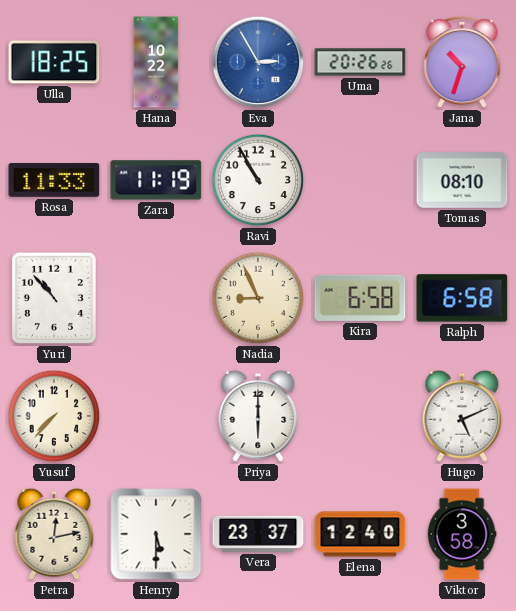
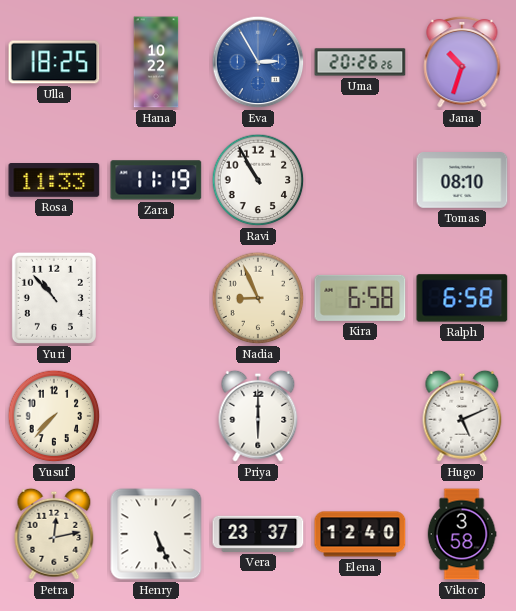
Henry: 5:30 -> 5:26
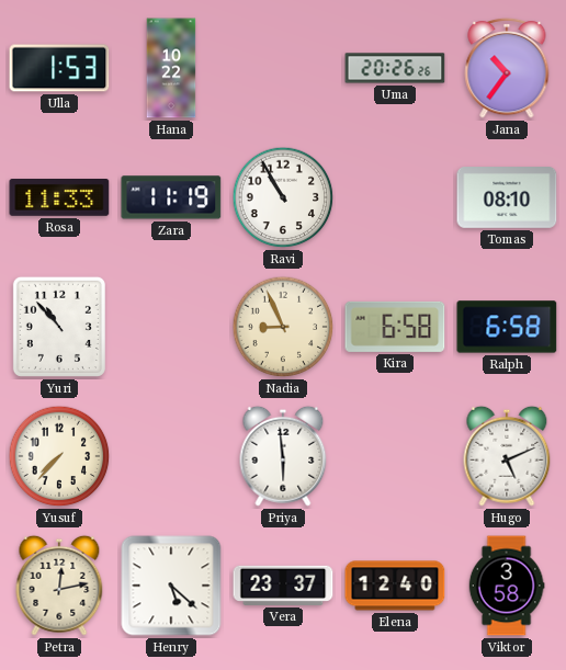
Ulla: 18:25 -> 1:53
Eva: 2:55 -> none
Jana: 10:33 -> 10:36
Priya: 6:00 -> 5:59
Henry: 5:26 -> 5:22
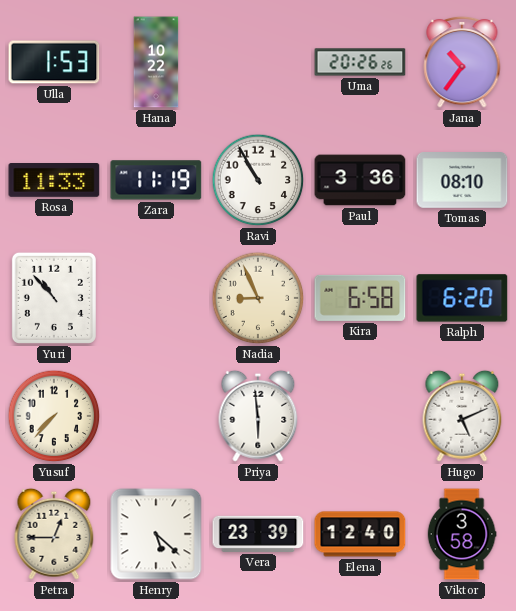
Paul: none -> 3:36
Ralph: 6:58 -> 6:20
Petra: 12:13 -> 12:45
Vera: 23:37 -> 23:39
